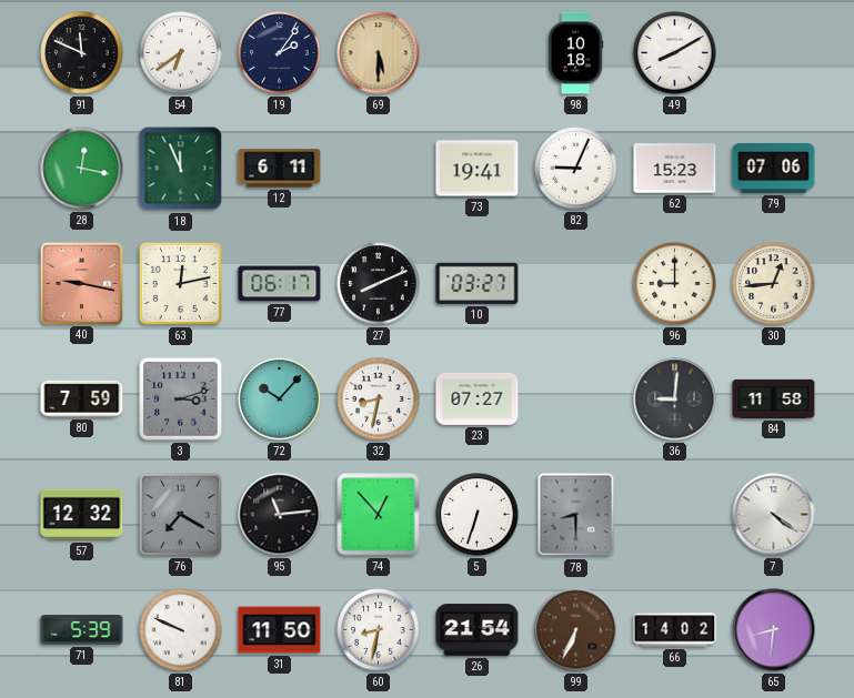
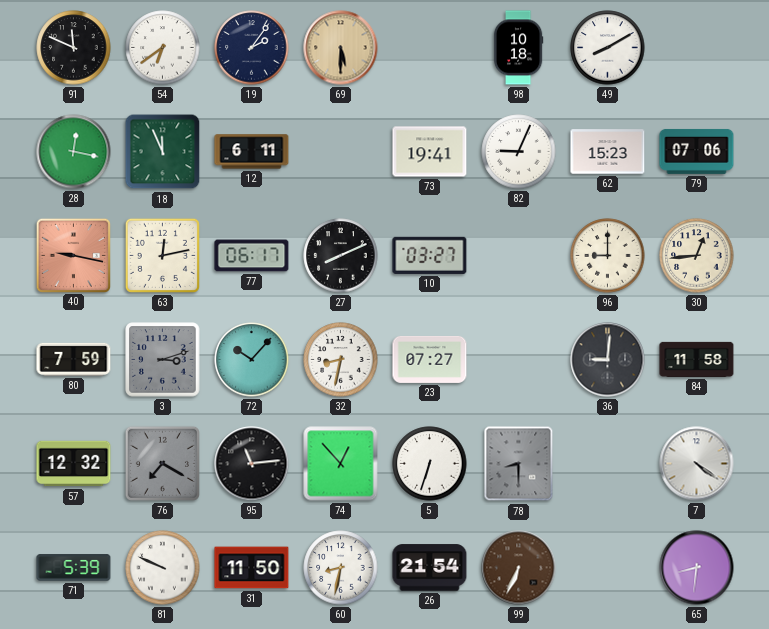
66: 14:02 -> none
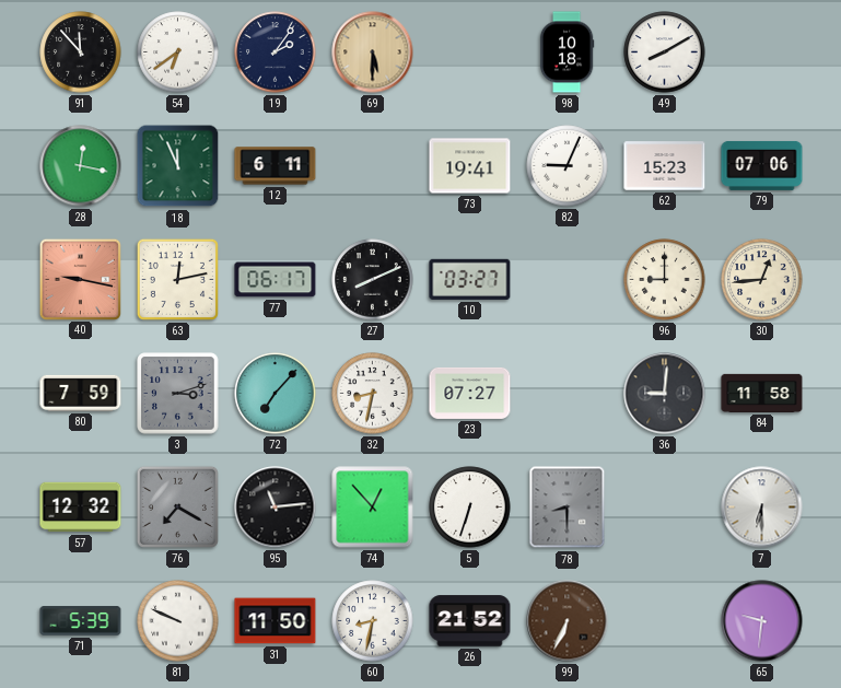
91: 11:49 -> 11:53
72: 10:07 -> 7:07
7: 4:21 -> 6:30
26: 21:54 -> 21:52
65: 8:31 -> 9:31
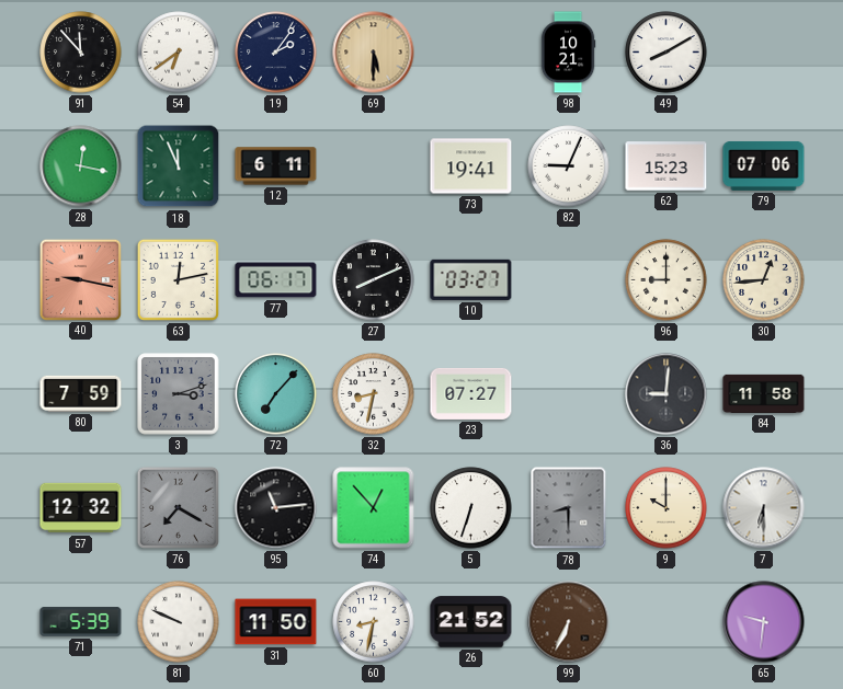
98: 10:18 -> 10:21
9: none -> 10:00
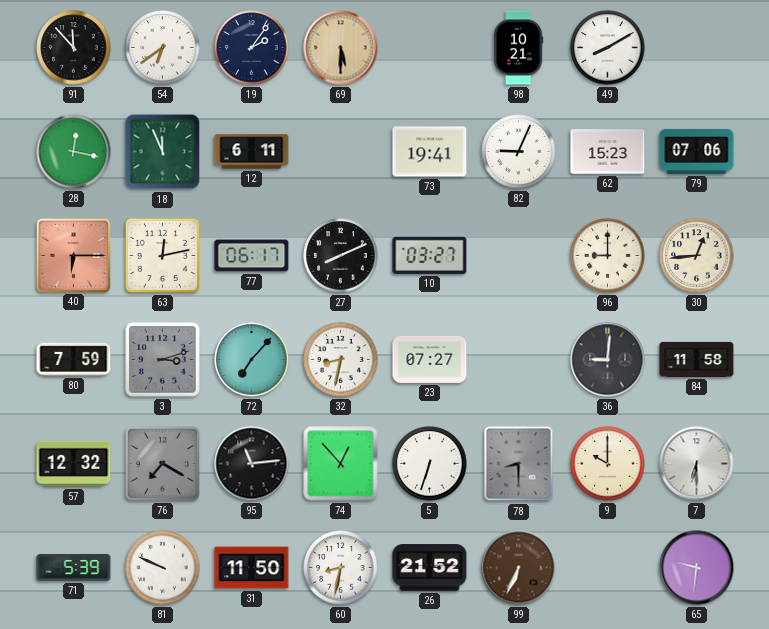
40: 9:17 -> 6:15
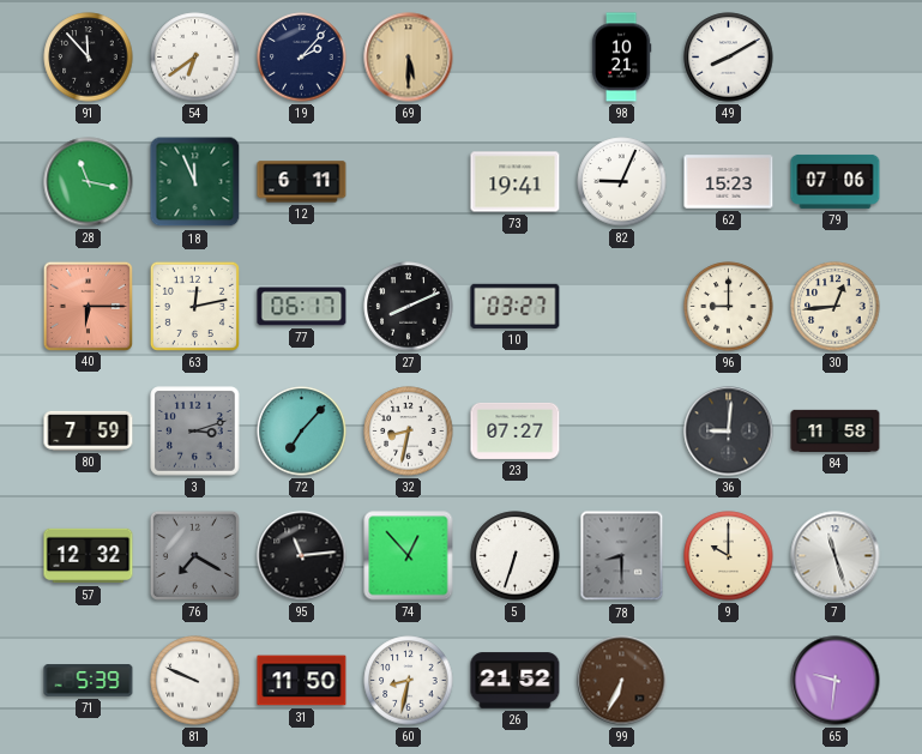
19: 2:06 -> 2:07
28: 12:17 -> 11:17
7: 6:30 -> 11:27
